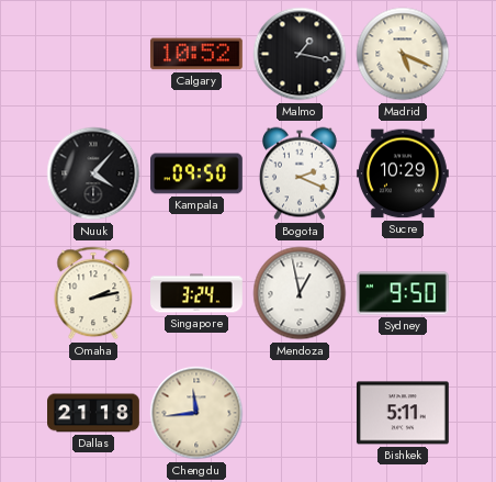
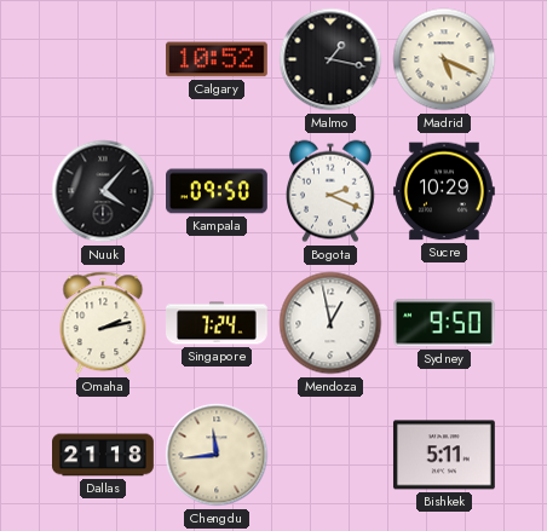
Singapore: 3:24 -> 7:24
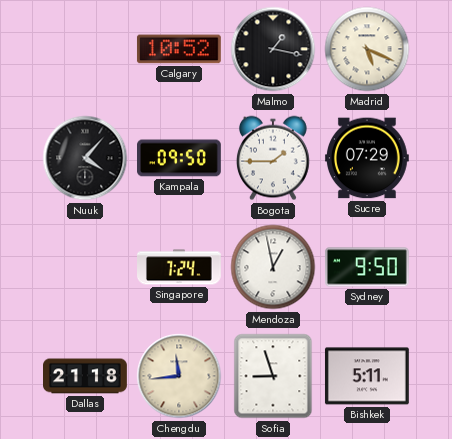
Bogota: 2:19 -> 1:45
Sucre: 10:29 -> 07:29
Omaha: 2:13 -> none
Sofia: none -> 8:57
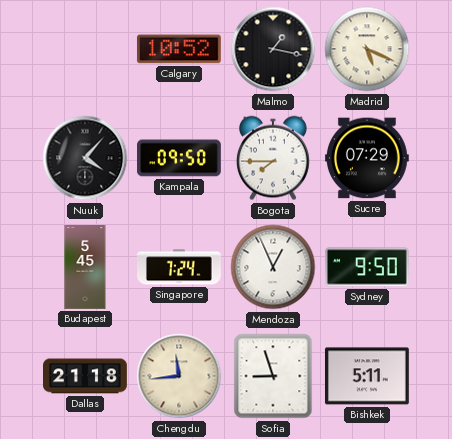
Bogota: 1:45 -> 7:45
Budapest: none -> 5:45
Mendoza: 12:58 -> 12:56
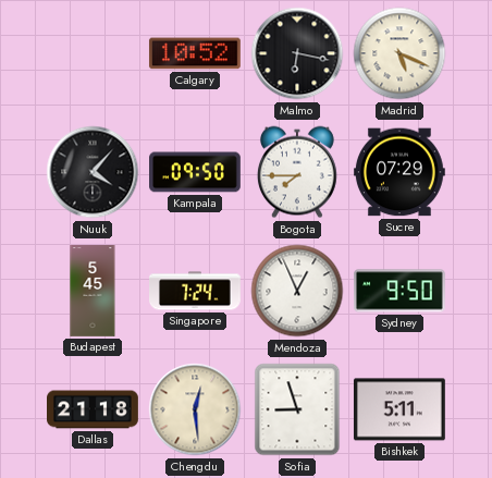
Malmo: 1:17 -> 6:17
Chengdu: 11:44 -> 12:29
